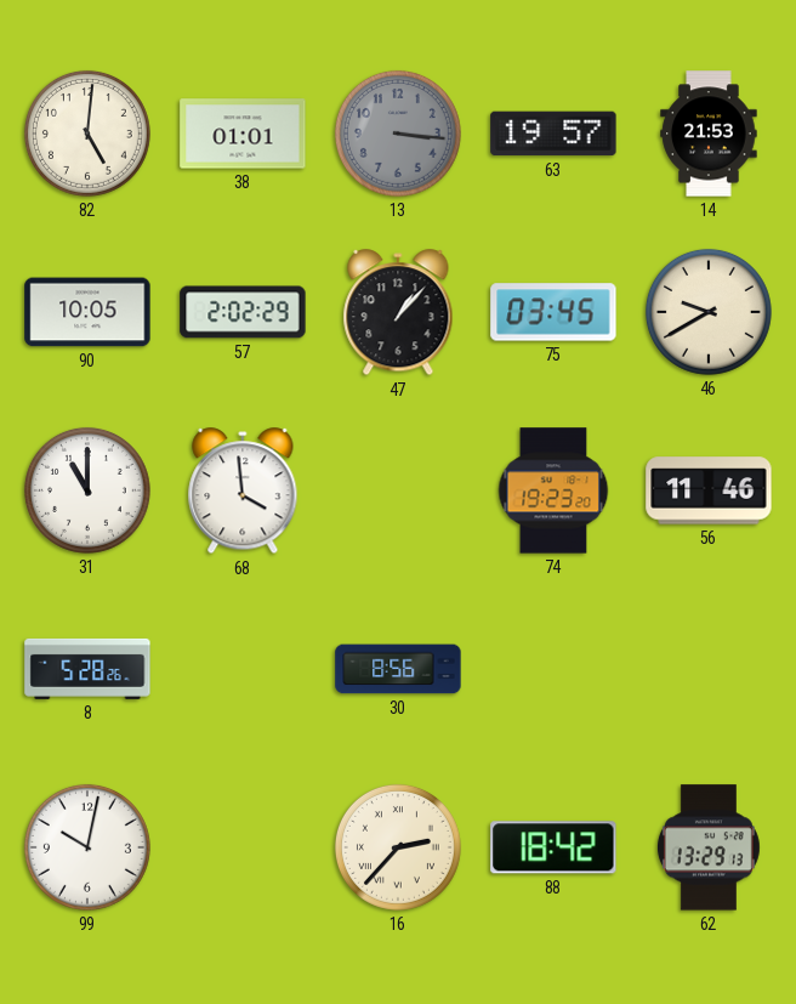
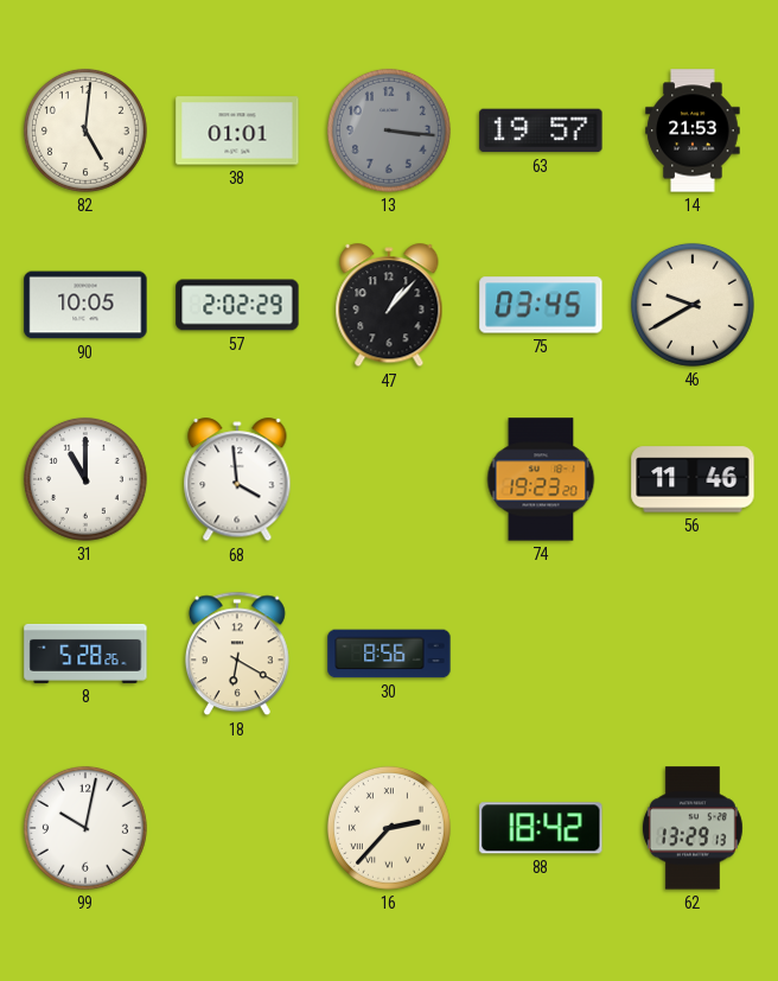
18: none -> 6:20
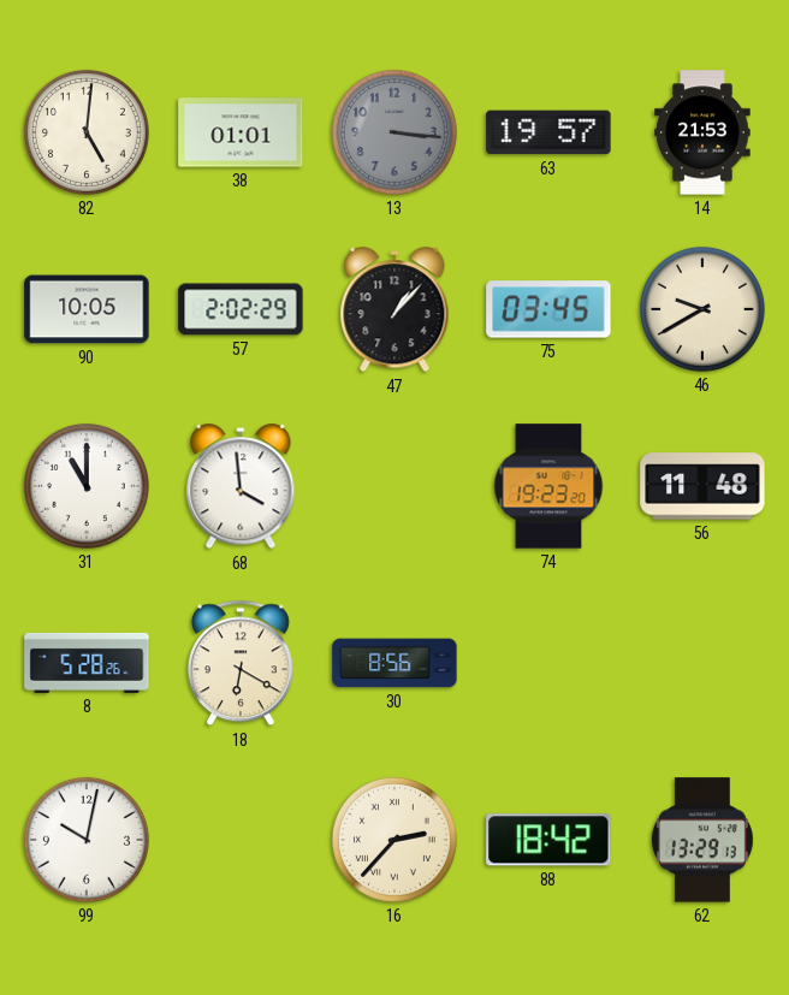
56: 11:46 -> 11:48
